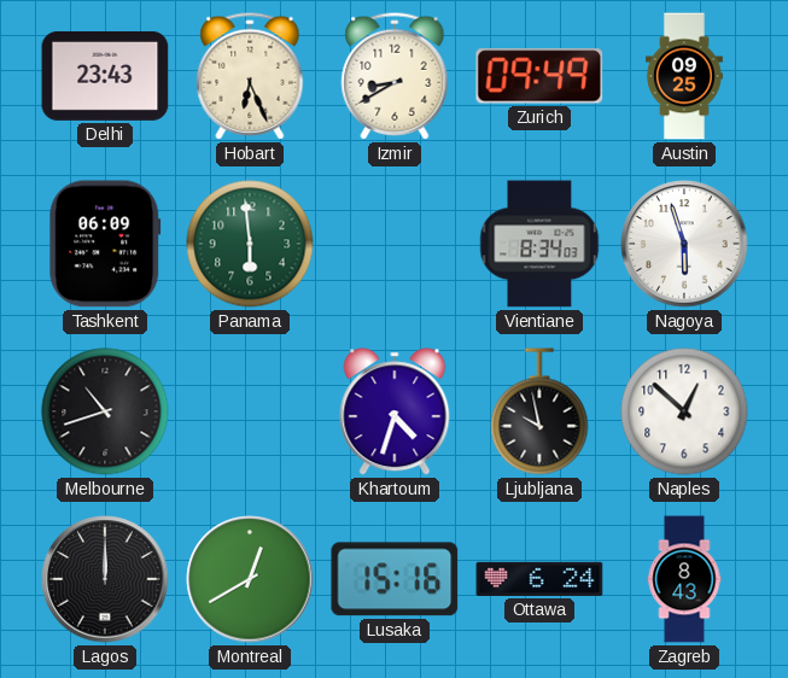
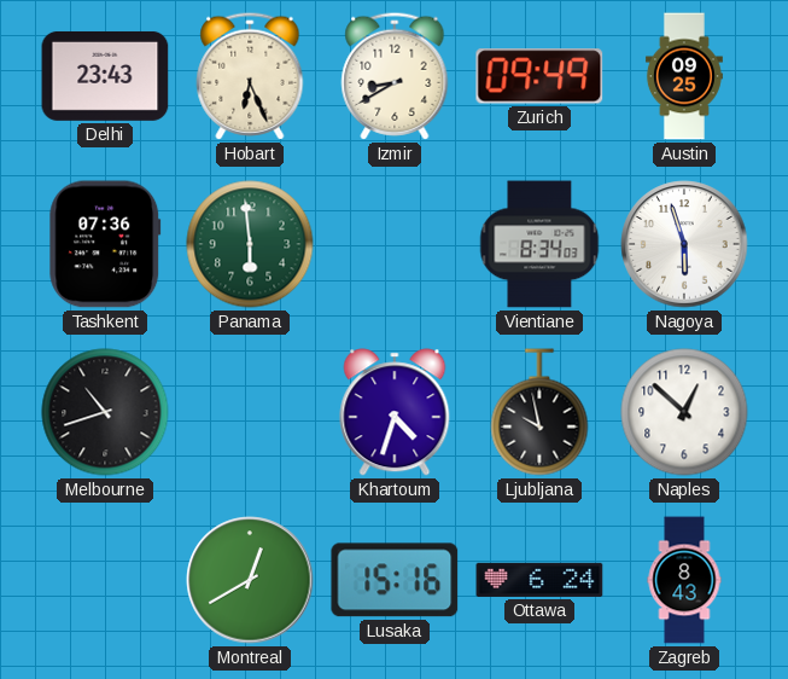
Tashkent: 06:09 -> 07:36
Lagos: 12:00 -> none
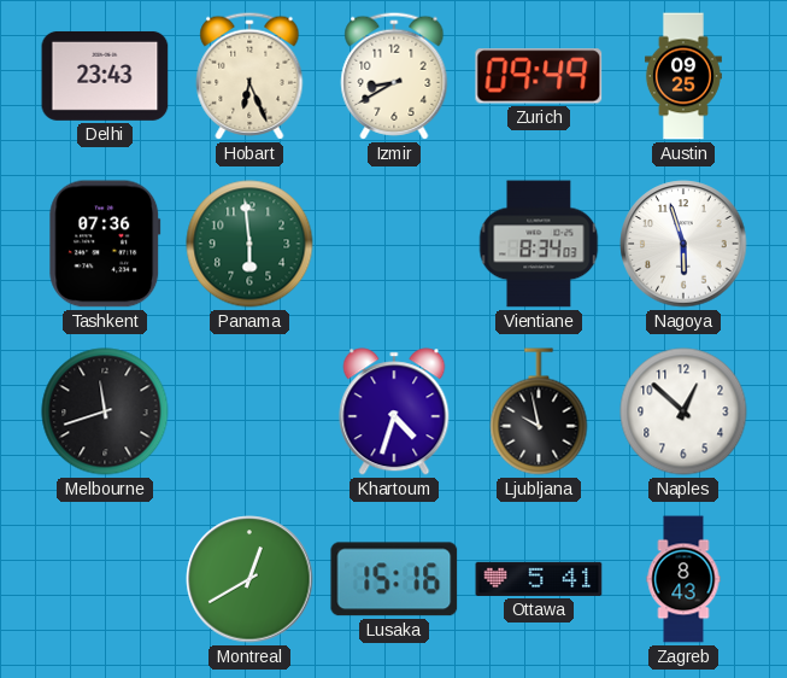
Melbourne: 10:42 -> 11:42
Ottawa: 6:24 -> 5:41
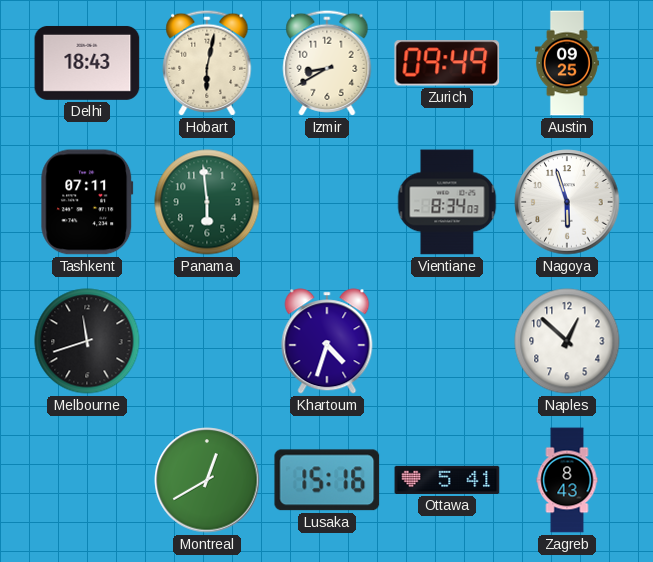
Delhi: 23:43 -> 18:43
Hobart: 6:26 -> 6:02
Tashkent: 07:36 -> 07:11
Ljubljana: 9:58 -> none
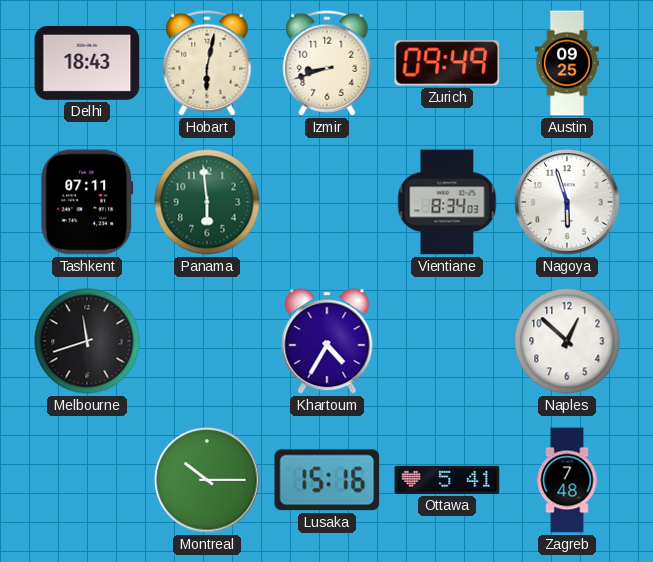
Izmir: 8:40 -> 8:42
Khartoum: 4:33 -> 4:35
Montreal: 12:40 -> 10:15
Zagreb: 8:43 -> 7:48
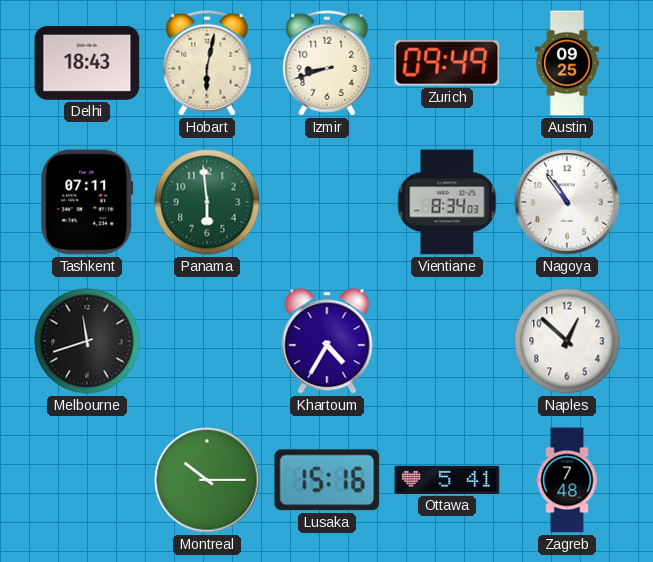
Nagoya: 5:57 -> 10:54
